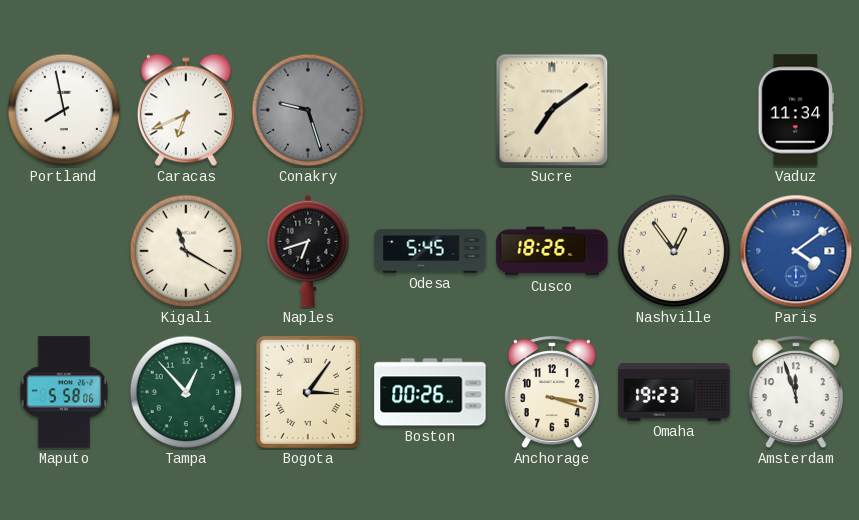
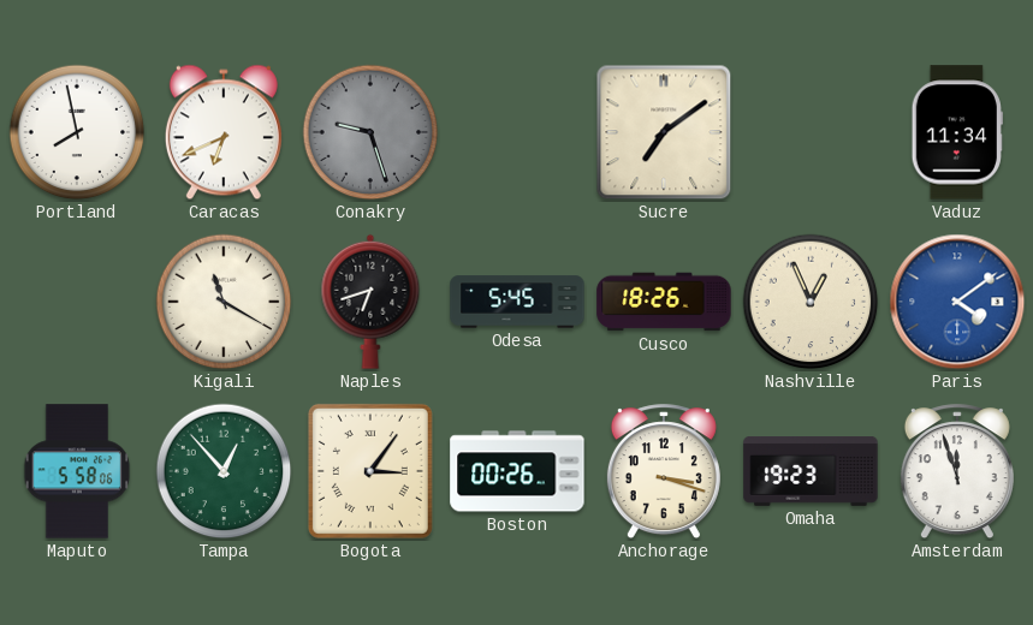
Nashville: 12:54 -> 12:56
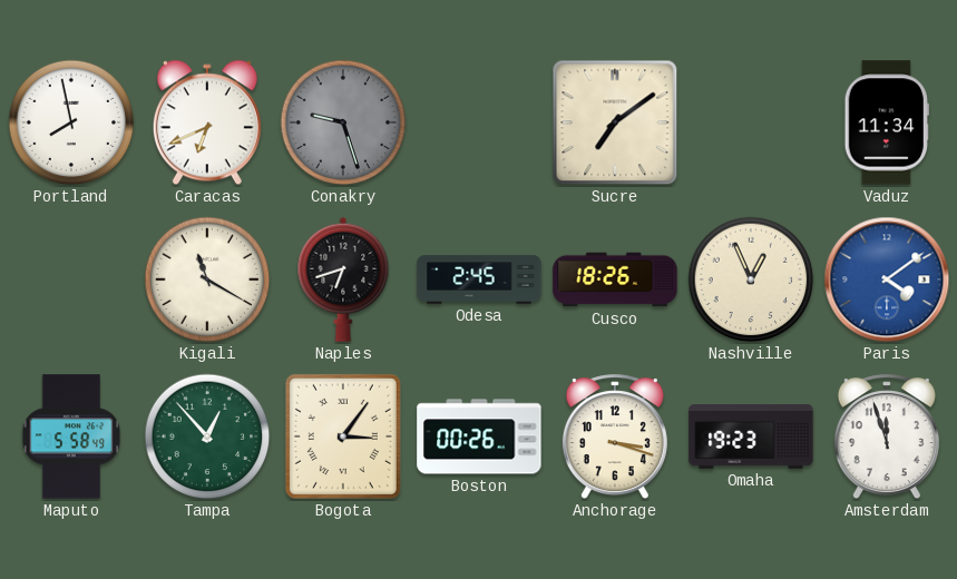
Odesa: 5:45 -> 2:45
Maputo: 5:58:06 -> 5:58:49
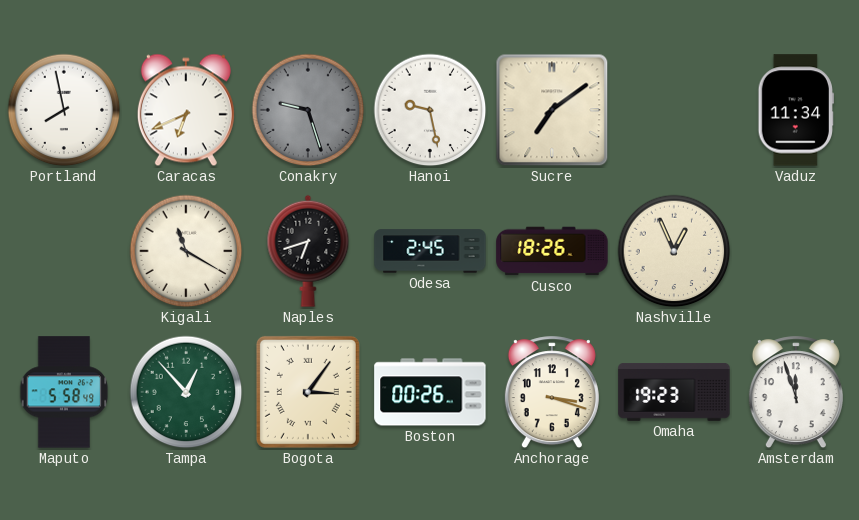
Hanoi: none -> 9:28
Paris: 4:09 -> none
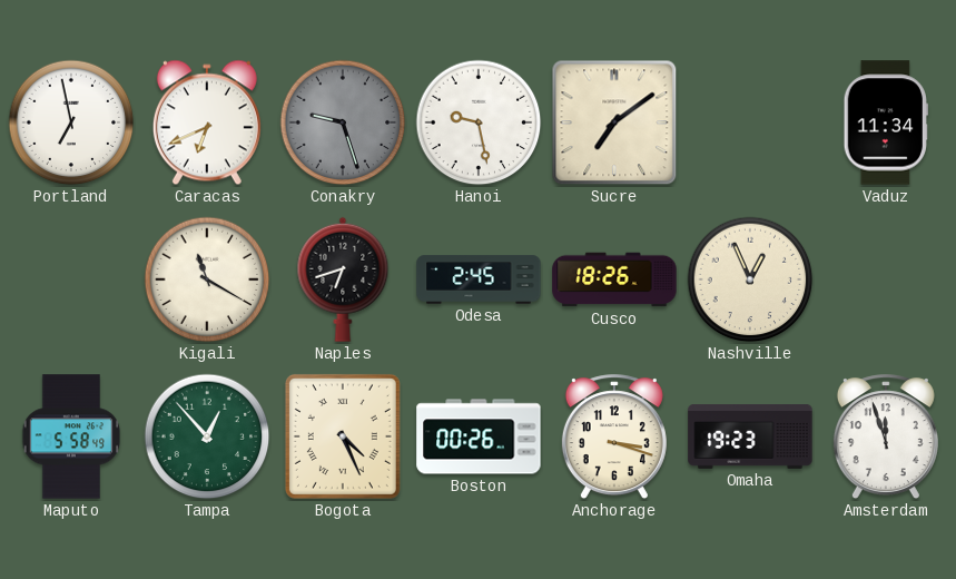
Portland: 7:58 -> 6:58
Bogota: 3:06 -> 4:26
